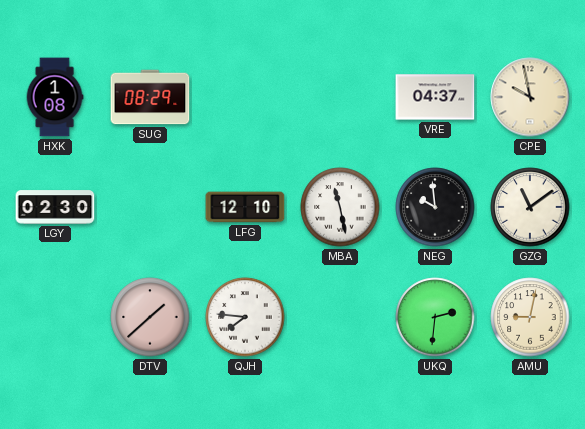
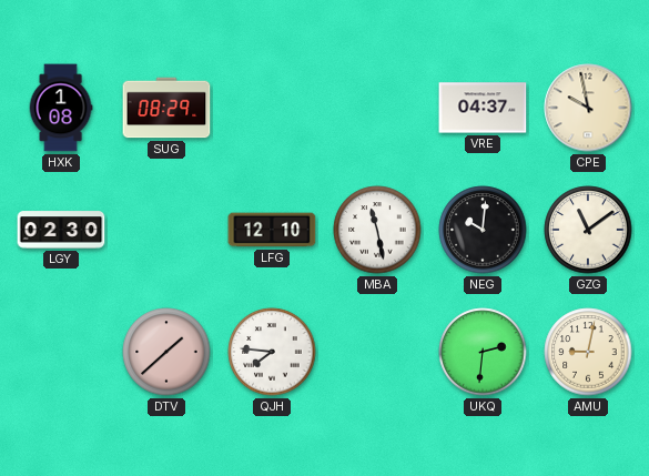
NEG: 9:59 -> 10:01
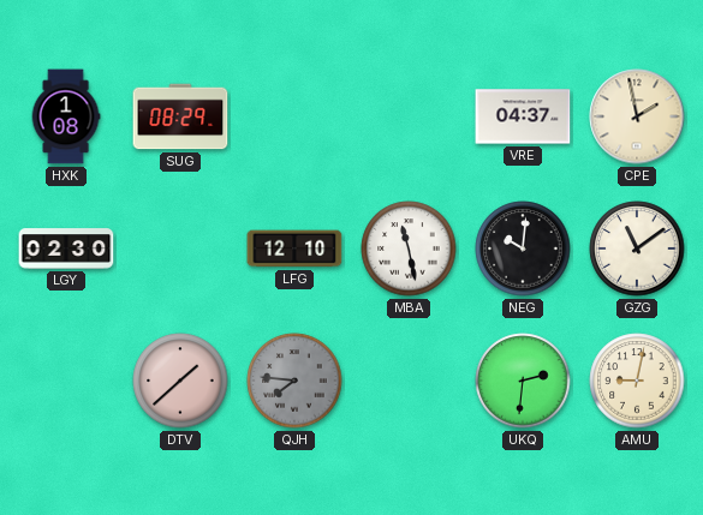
CPE: 9:58 -> 1:58
QJH dial: white -> grey
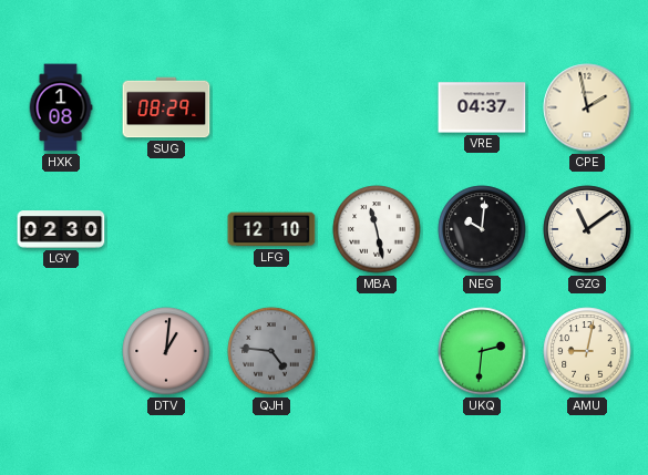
DTV: 1:38 -> 1:01
QJH: 7:46 -> 4:46
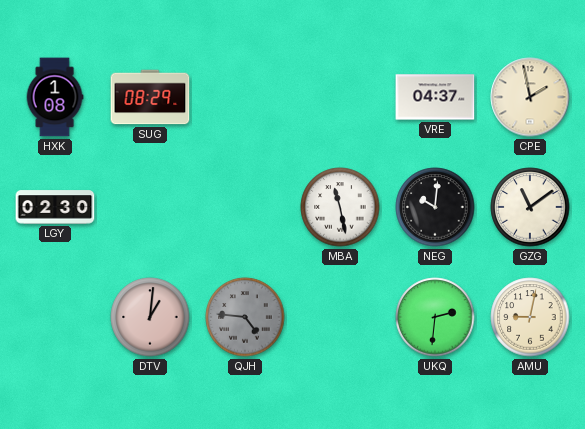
LFG: 12:10 -> none
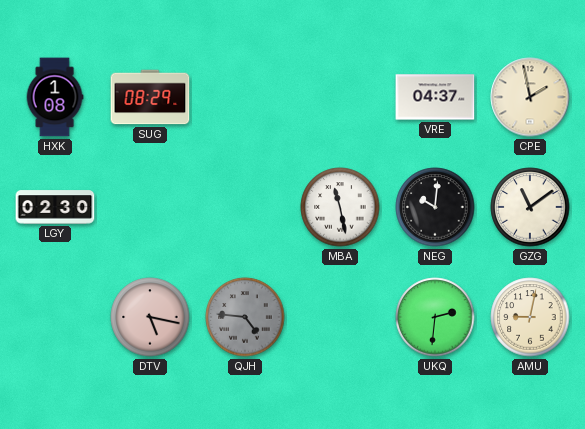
DTV: 1:01 -> 5:17
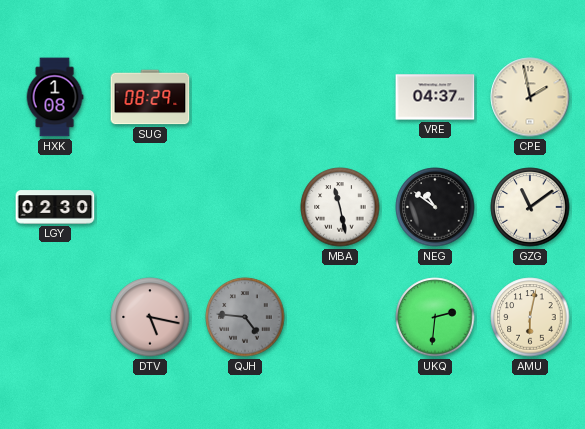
NEG: 10:01 -> 10:51
AMU: 9:02 -> 6:02
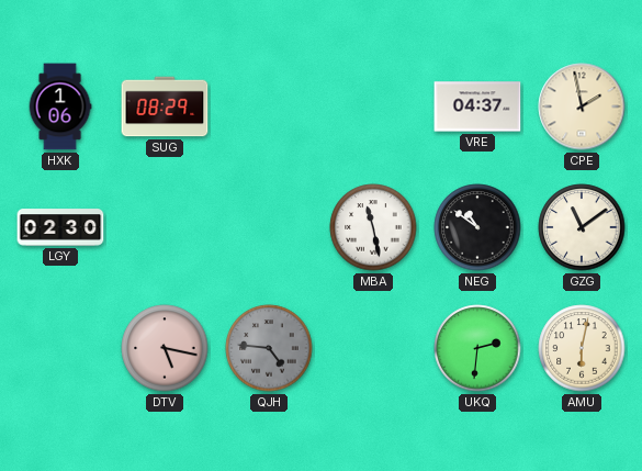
HXK: 1:08 -> 1:06
